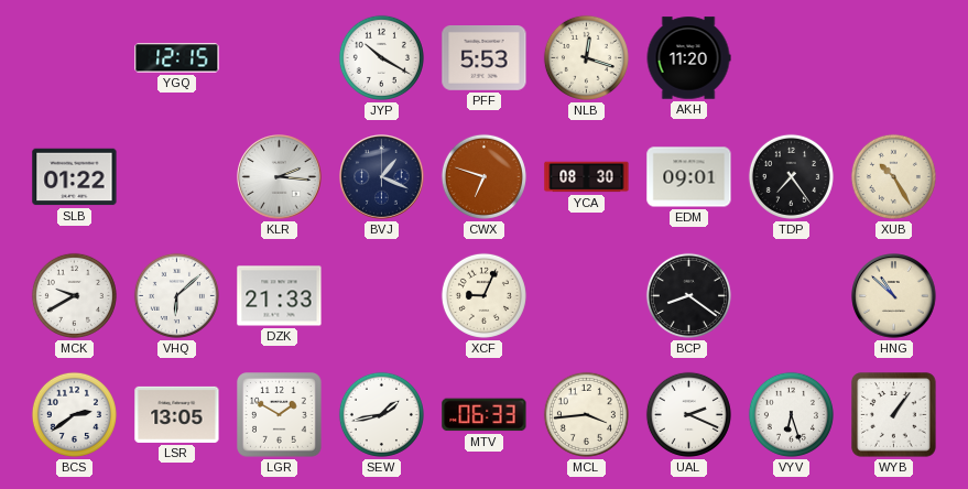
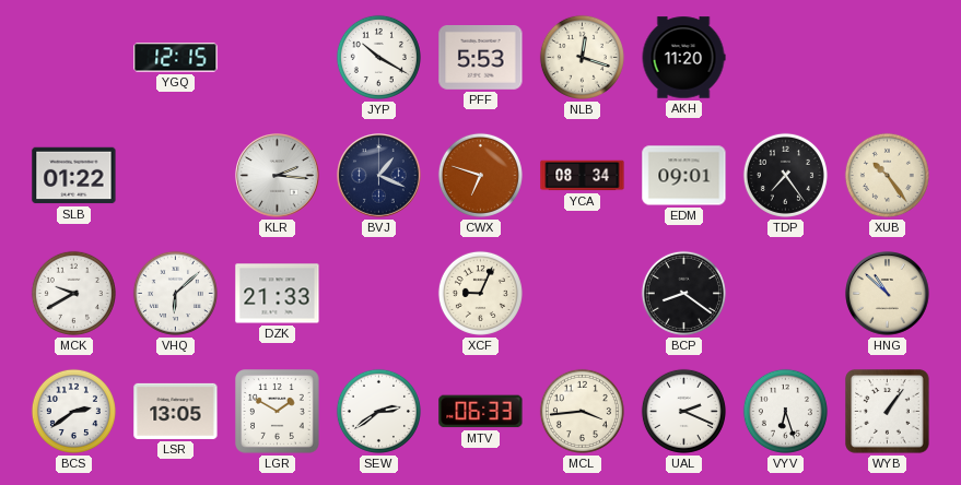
YCA: 08:30 -> 08:34
XUB: 10:25 -> 10:24
SEW: 1:43 -> 2:39
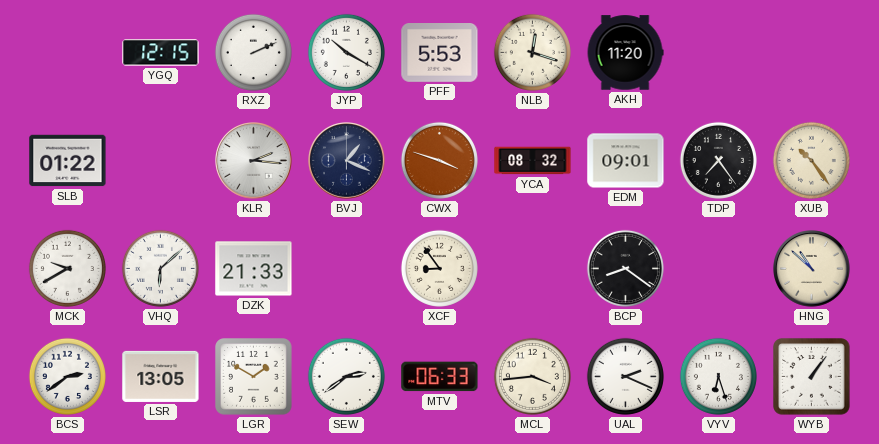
RXZ: none -> 2:11
CWX: 6:48 -> 3:48
YCA: 08:34 -> 08:32
XCF: 9:04 -> 8:54
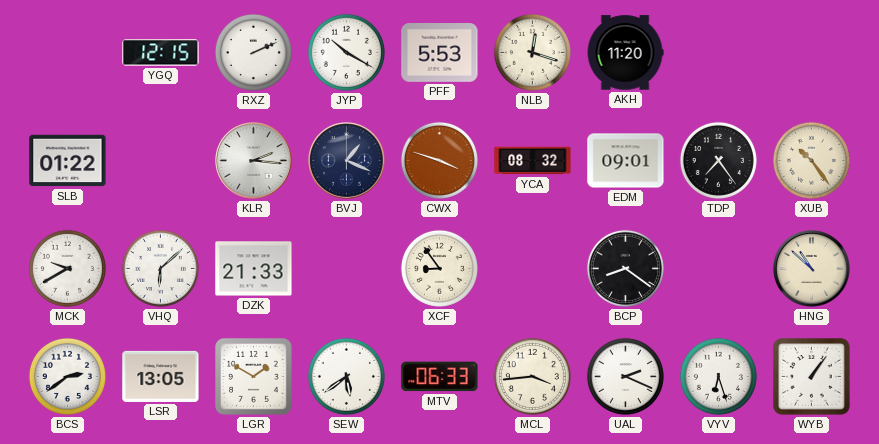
SEW: 2:39 -> 5:39
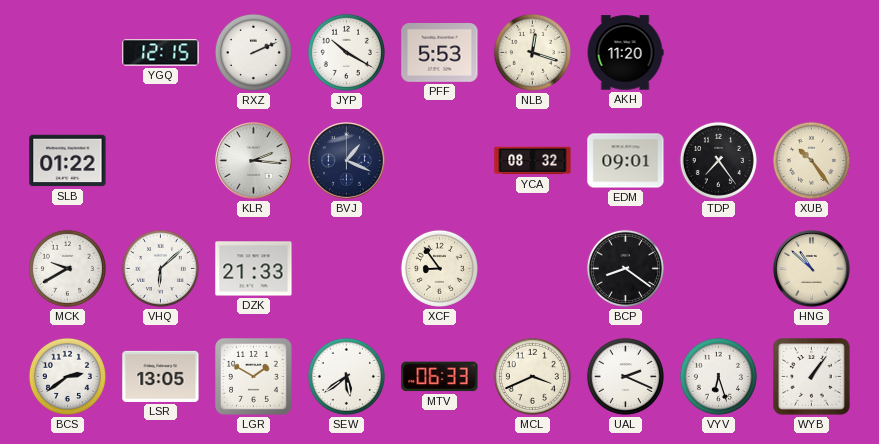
CWX: 3:48 -> none
MCL: 3:44 -> 3:41
